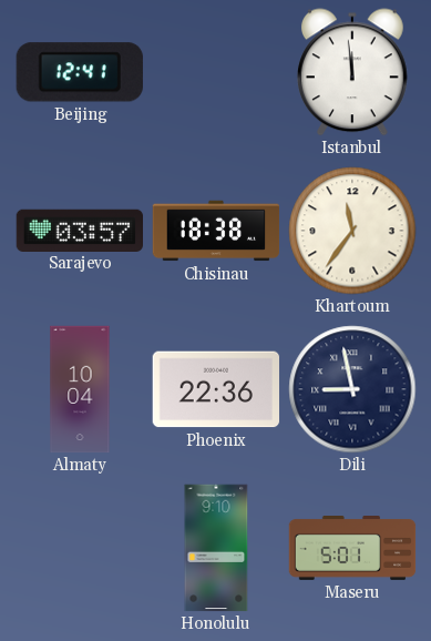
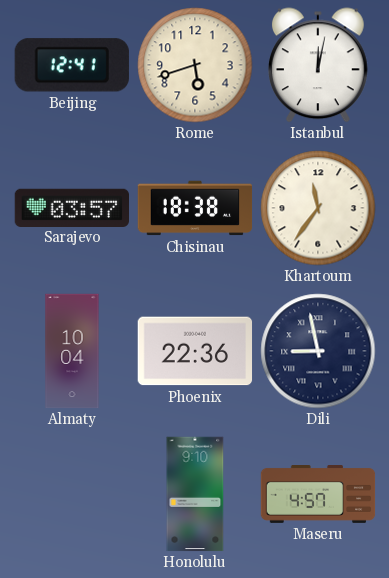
Rome: none -> 5:42
Istanbul: 11:59 -> 12:02
Maseru: 5:01 -> 4:57
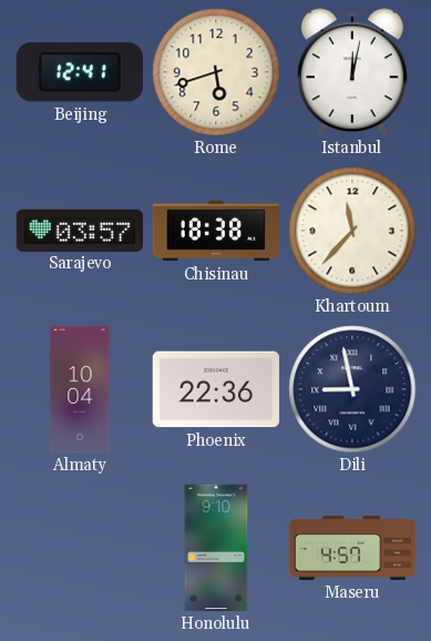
Khartoum: 11:36 -> 11:37
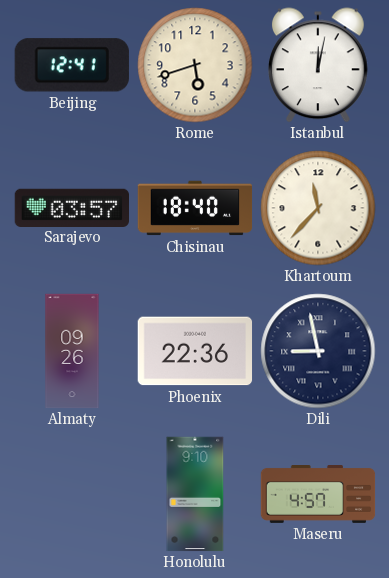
Chisinau: 18:38 -> 18:40
Almaty: 10:04 -> 09:26
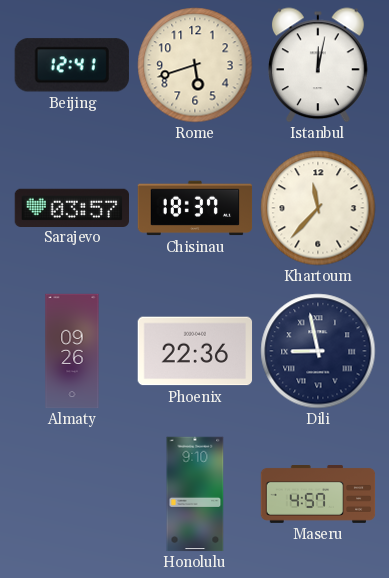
Chisinau: 18:40 -> 18:37
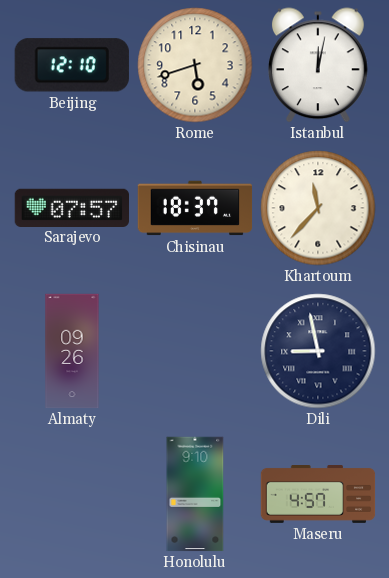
Beijing: 12:41 -> 12:10
Sarajevo: 03:57 -> 07:57
Phoenix: 22:36 -> none
